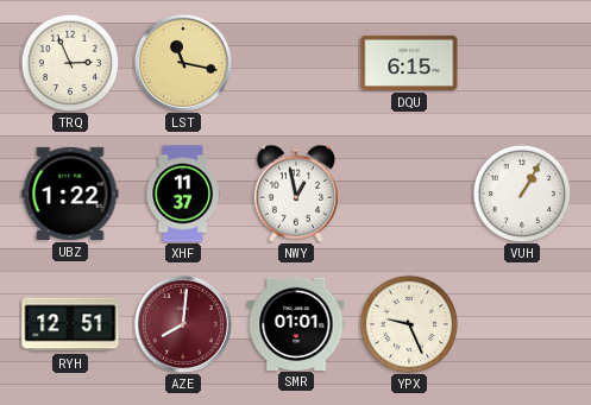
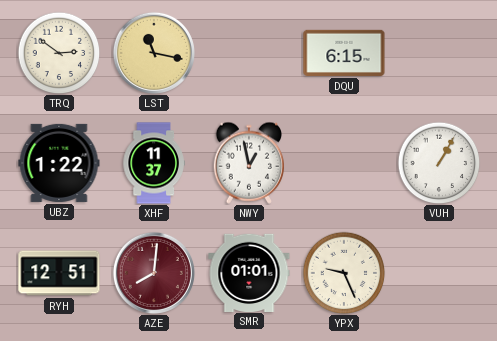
TRQ: 2:56 -> 2:51
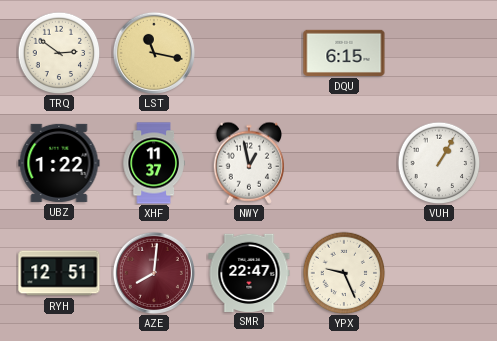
SMR: 01:01 -> 22:47
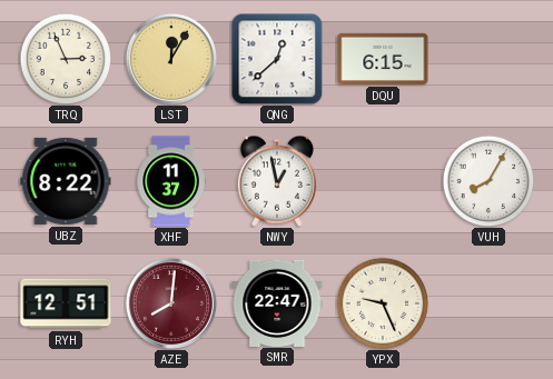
TRQ: 2:51 -> 2:56
LST: 11:17 -> 12:05
QNG: none -> 12:38
UBZ: 1:22 -> 8:22
VUH: 1:05 -> 8:05
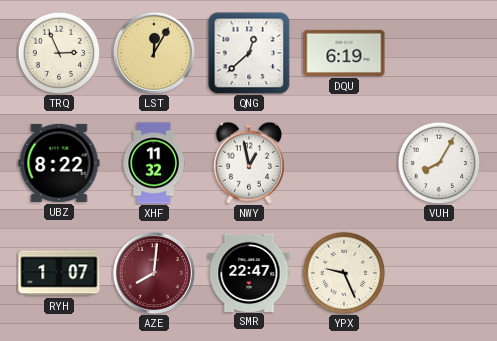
DQU: 6:15 -> 6:19
XHF: 11:37 -> 11:32
RYH: 12:51 -> 1:07
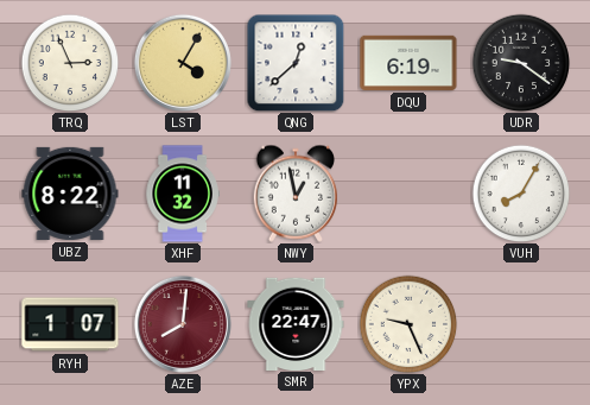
LST: 12:05 -> 4:05
UDR: none -> 9:21
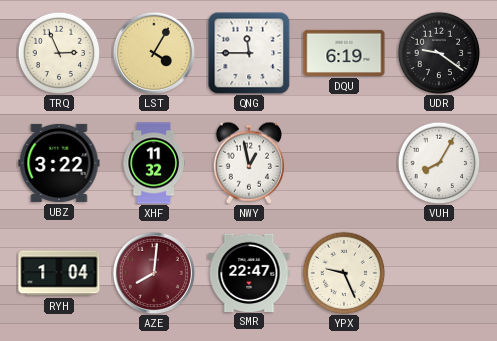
QNG: 12:38 -> 11:45
UBZ: 8:22 -> 3:22
RYH: 1:07 -> 1:04
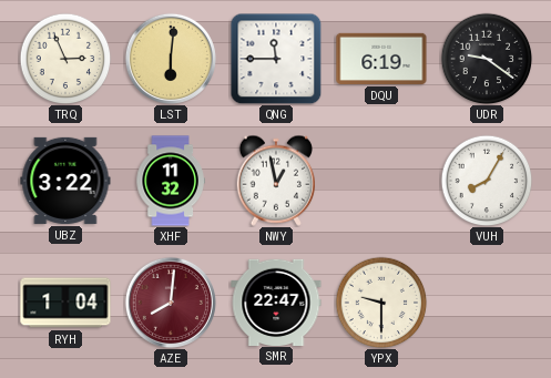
LST: 4:05 -> 6:01
YPX: 9:26 -> 9:30
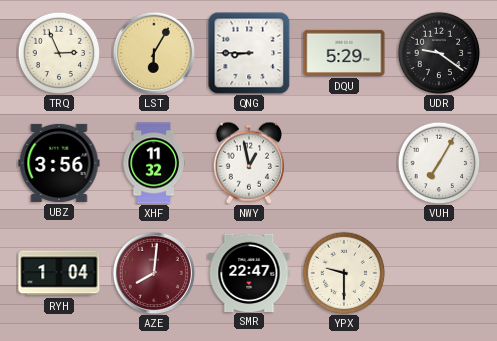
LST: 6:01 -> 6:05
QNG: 11:45 -> 8:45
DQU: 6:19 -> 5:29
UBZ: 3:22 -> 3:56
VUH: 8:05 -> 7:05
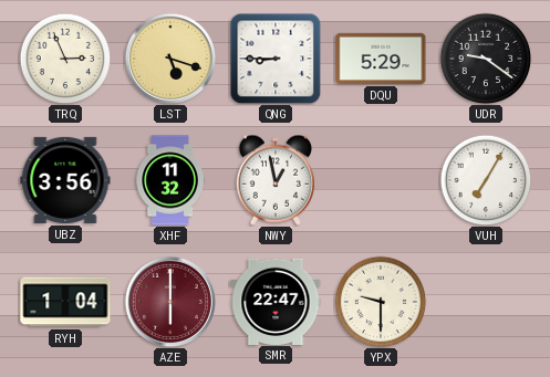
LST: 6:05 -> 5:18
AZE: 8:01 -> 6:00
